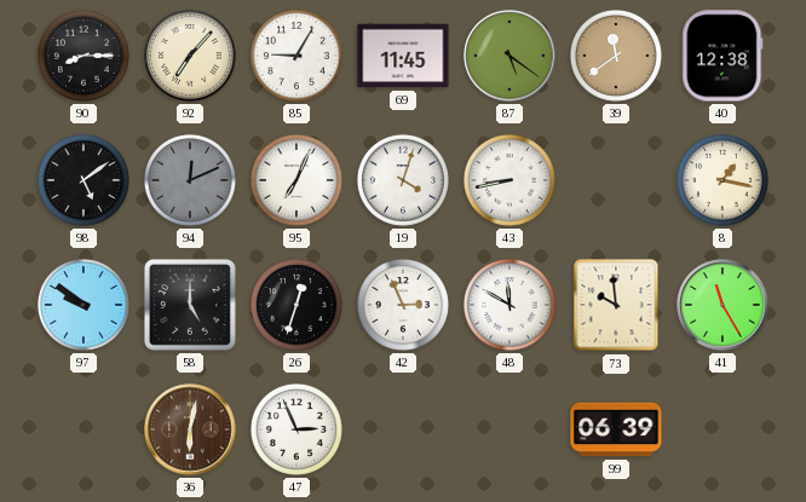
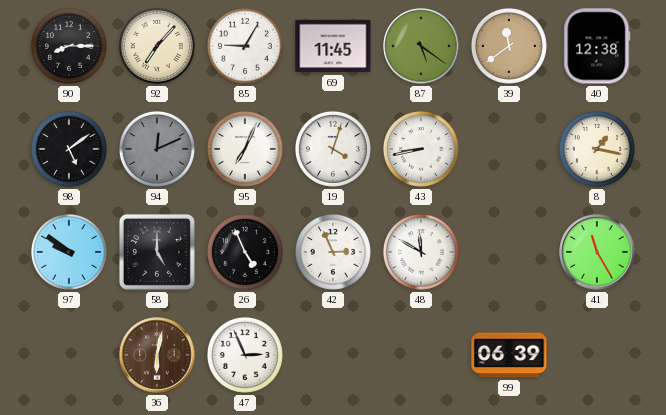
26: 12:33 -> 4:56
73: 9:59 -> none
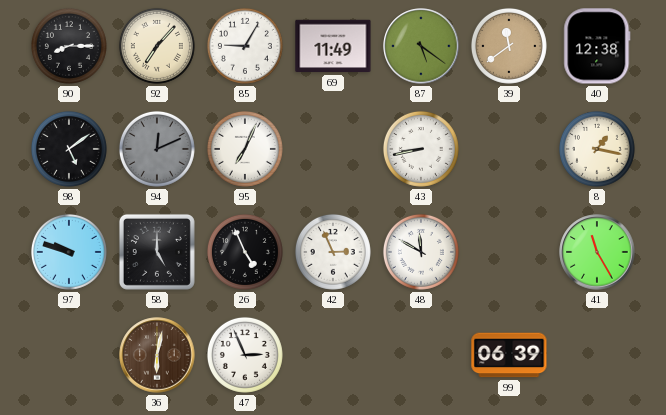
69: 11:45 -> 11:49
19: 4:03 -> none
97: 9:51 -> 9:48
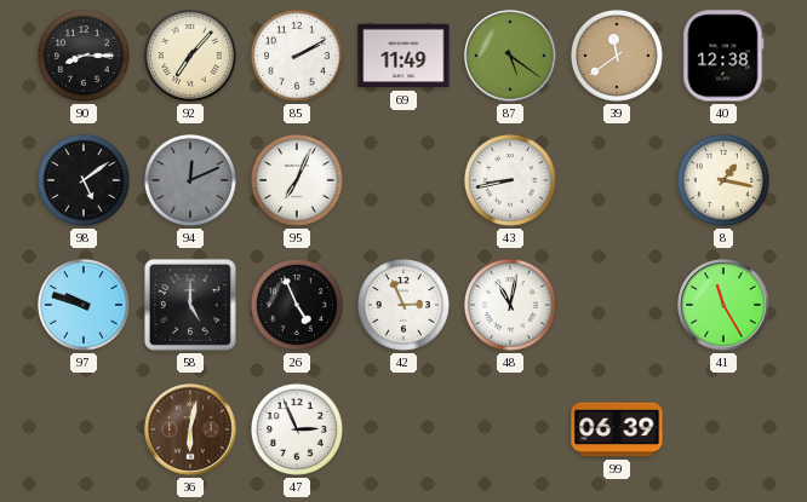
85: 9:05 -> 2:10
48: 11:50 -> 11:02
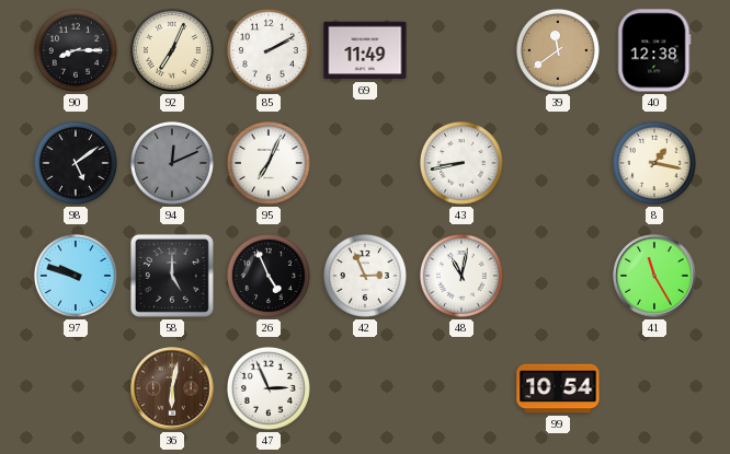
92: 7:07 -> 7:04
87: 5:21 -> none
99: 06:39 -> 10:54
